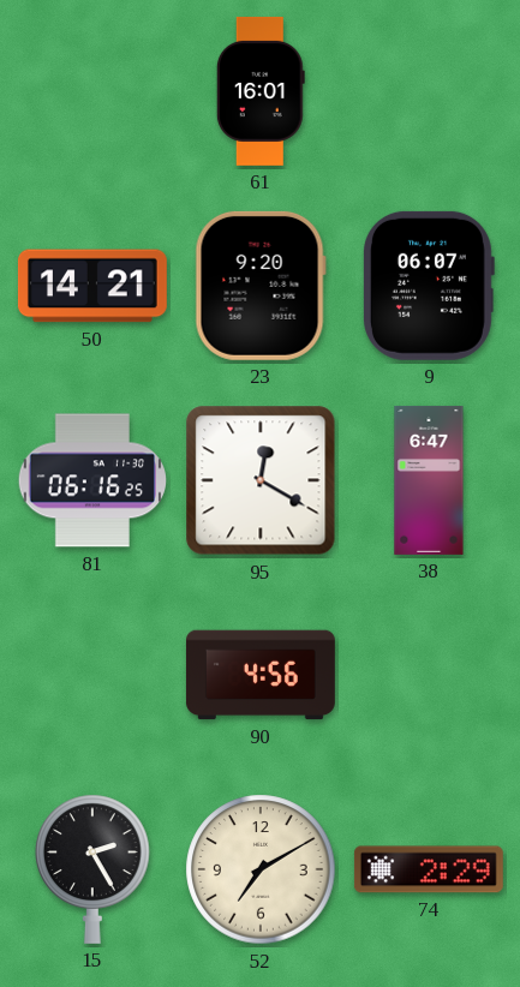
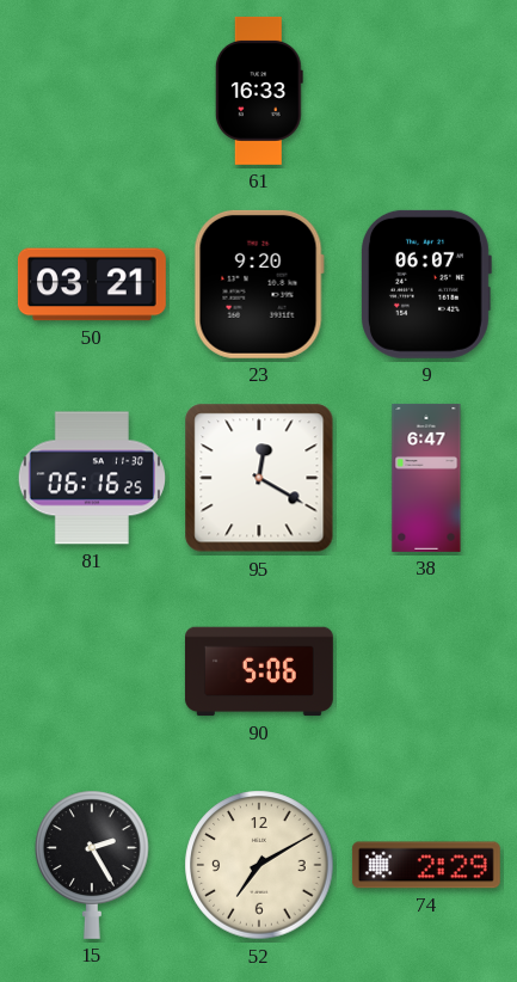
61: 16:01 -> 16:33
50: 14:21 -> 03:21
90: 4:56 -> 5:06
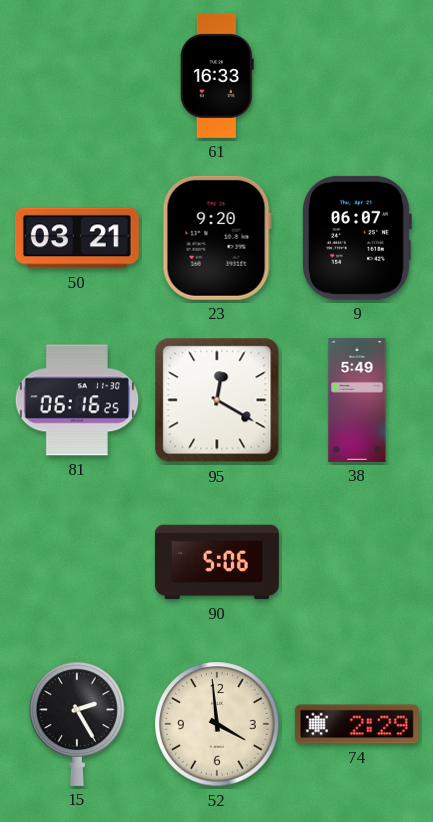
38: 6:47 -> 5:49
52: 7:10 -> 3:59
